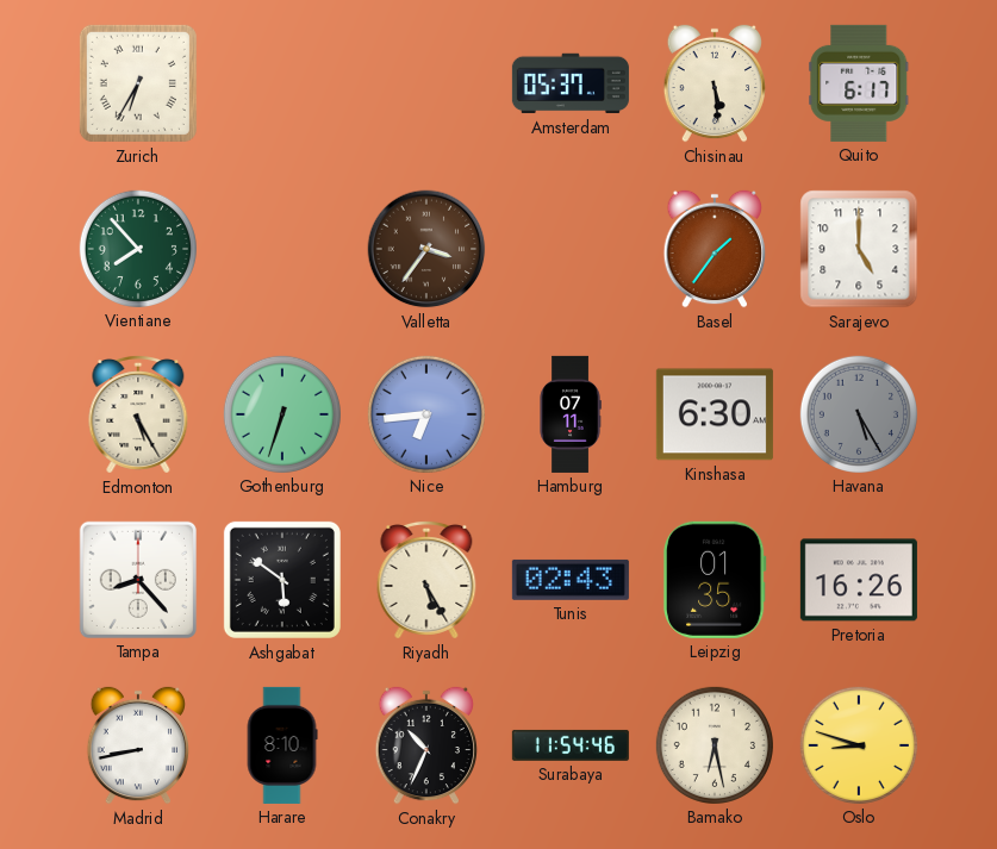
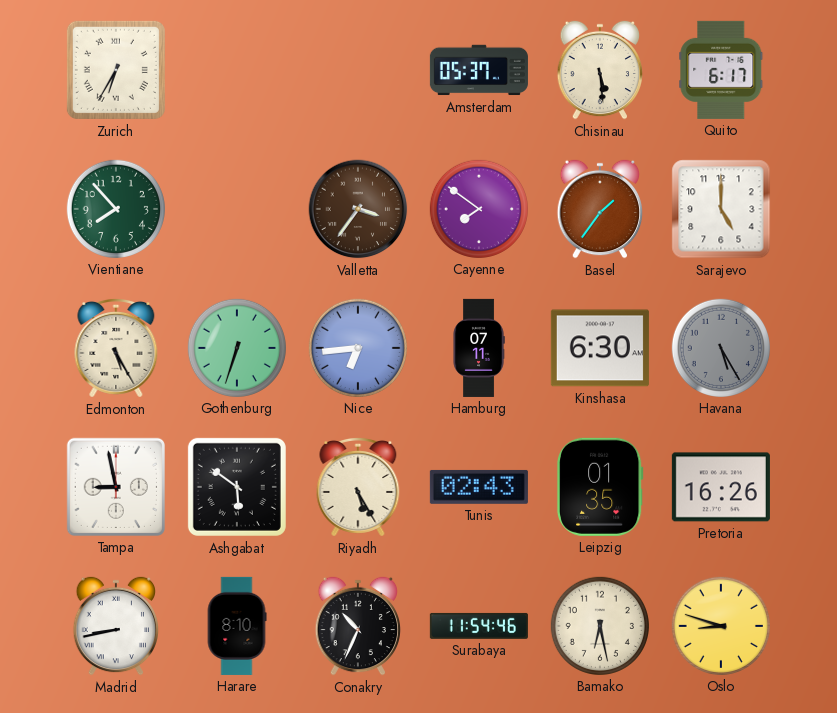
Cayenne: none -> 7:51
Tampa: 8:23 -> 8:58
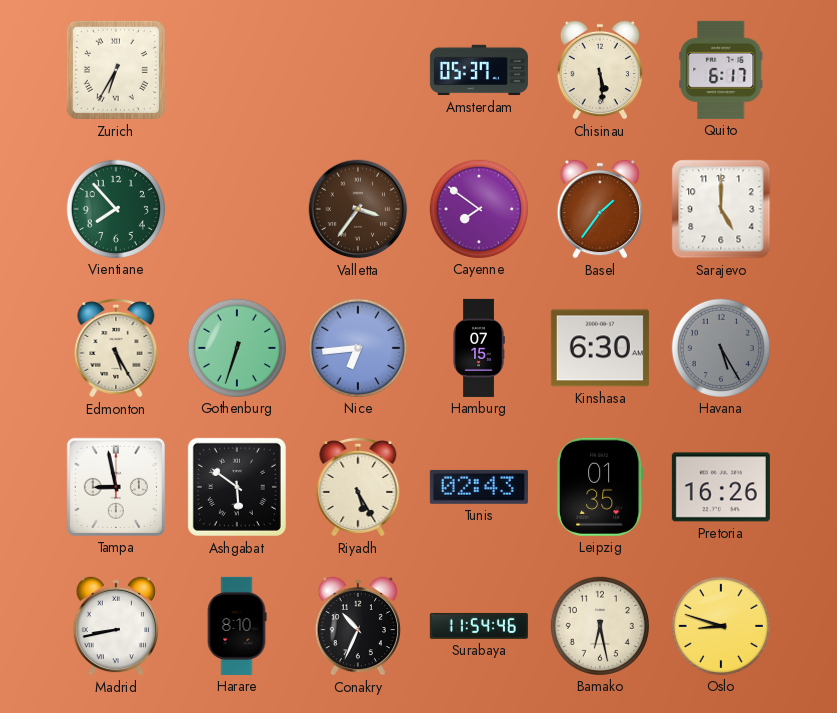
Hamburg: 07:11 -> 07:15
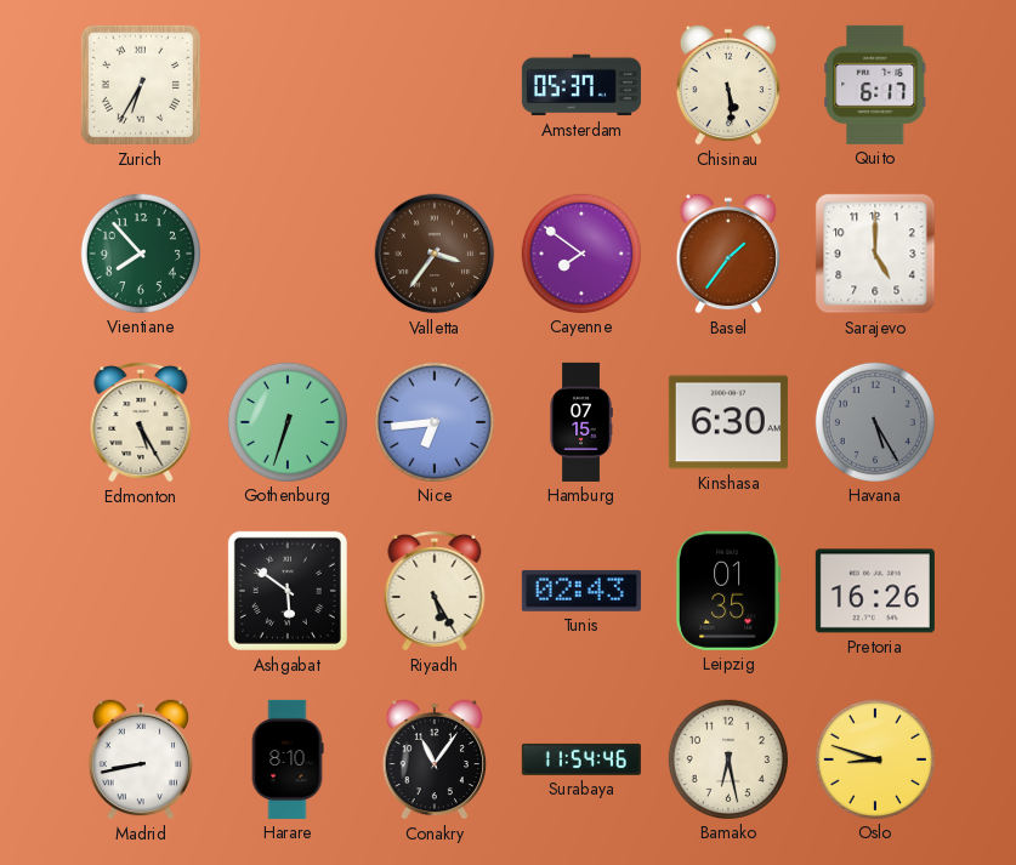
Tampa: 8:58 -> none
Conakry: 10:34 -> 11:06
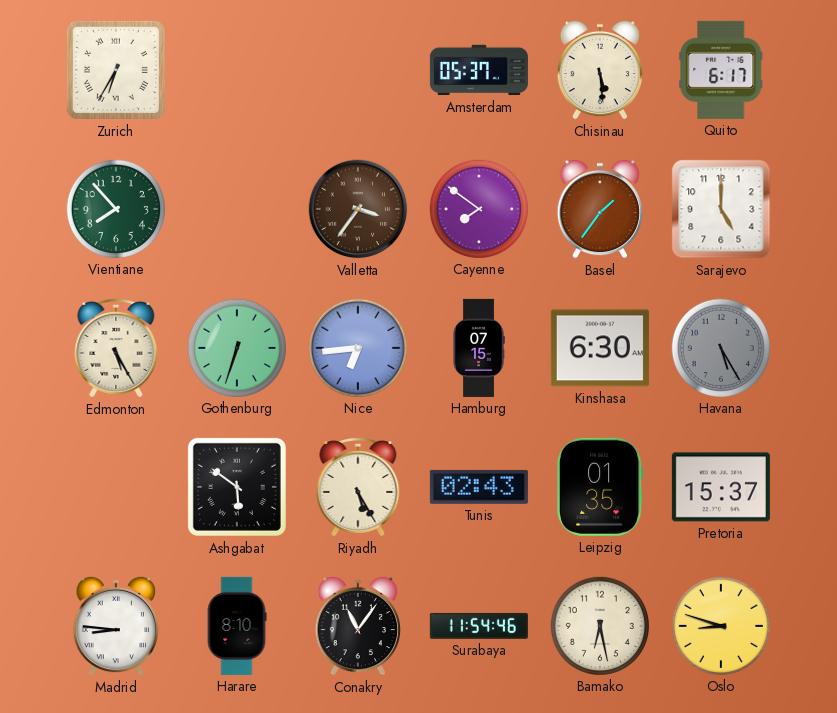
Pretoria: 16:26 -> 15:37
Madrid: 8:43 -> 8:46
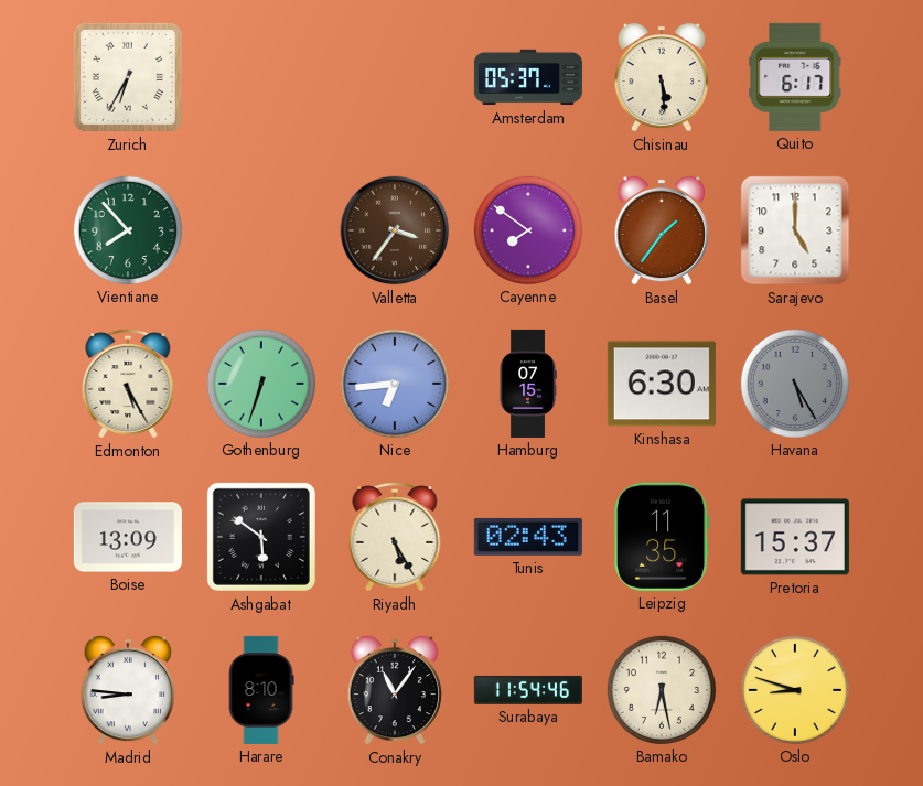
Boise: none -> 13:09
Leipzig: 01:35 -> 11:35
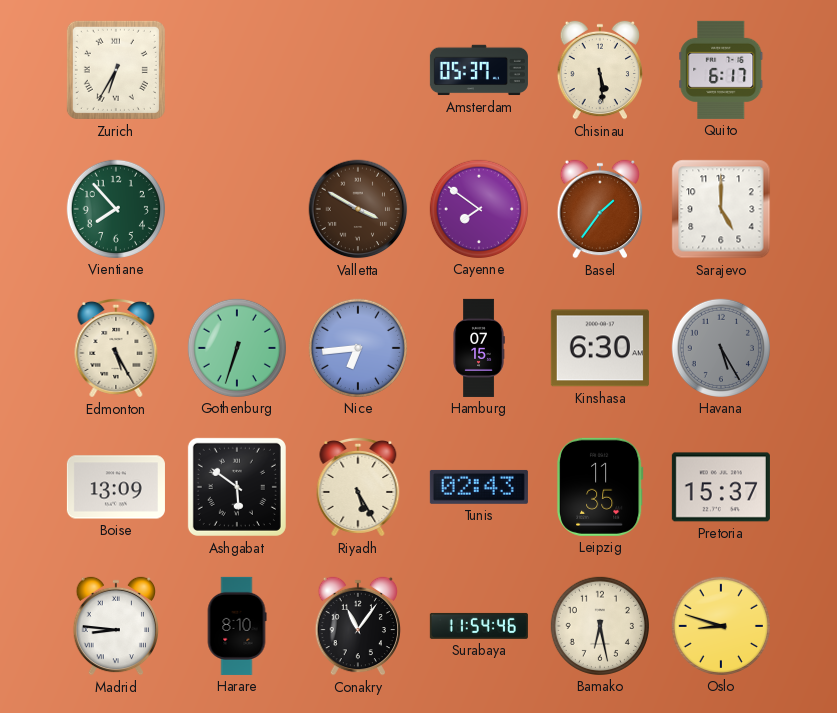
Valletta: 3:36 -> 3:50
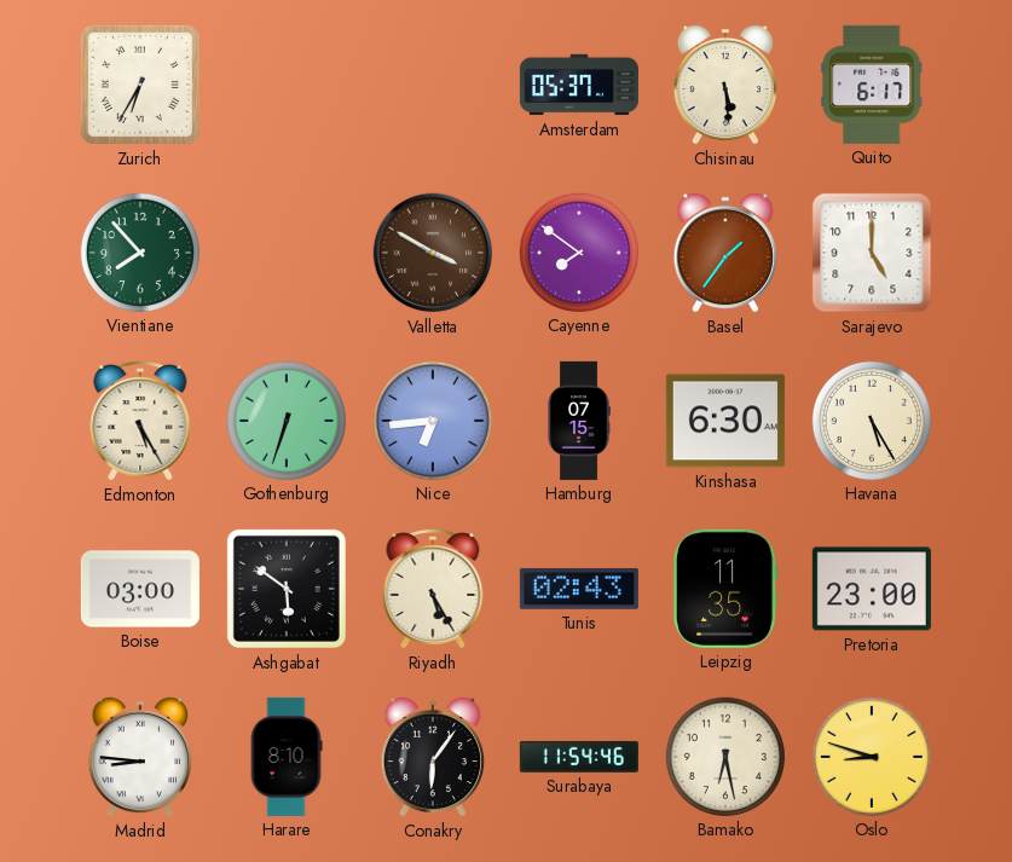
Havana dial: grey -> cream
Boise: 13:09 -> 03:00
Pretoria: 15:37 -> 23:00
Conakry: 11:06 -> 6:06
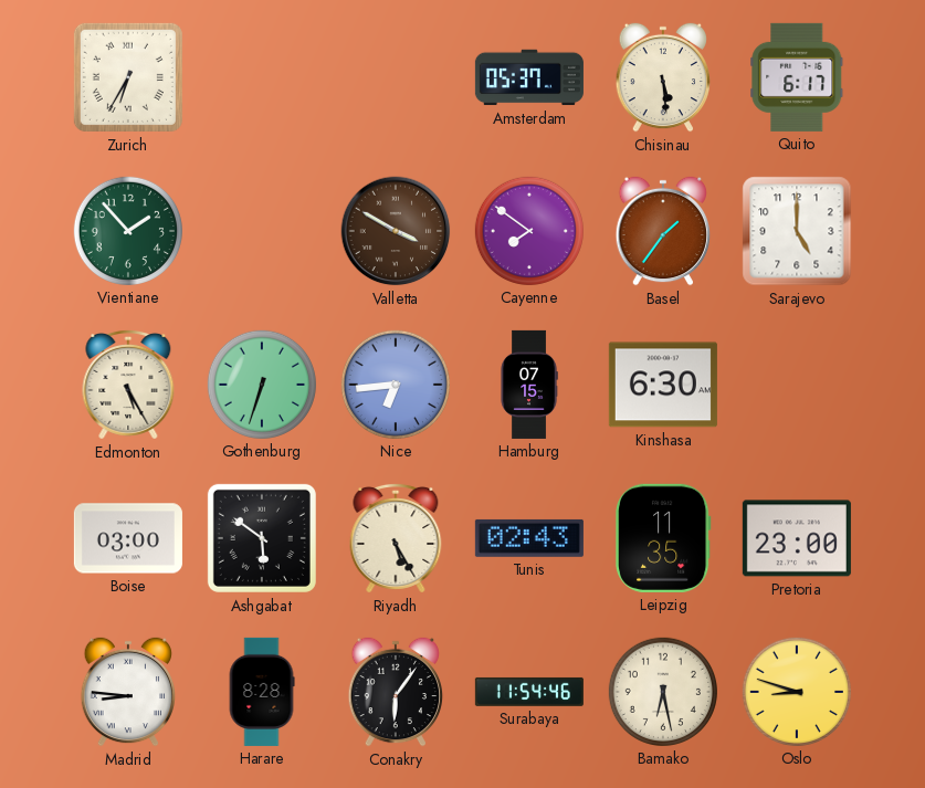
Vientiane: 7:53 -> 1:53
Havana: 5:25 -> none
Harare: 8:10 -> 8:28
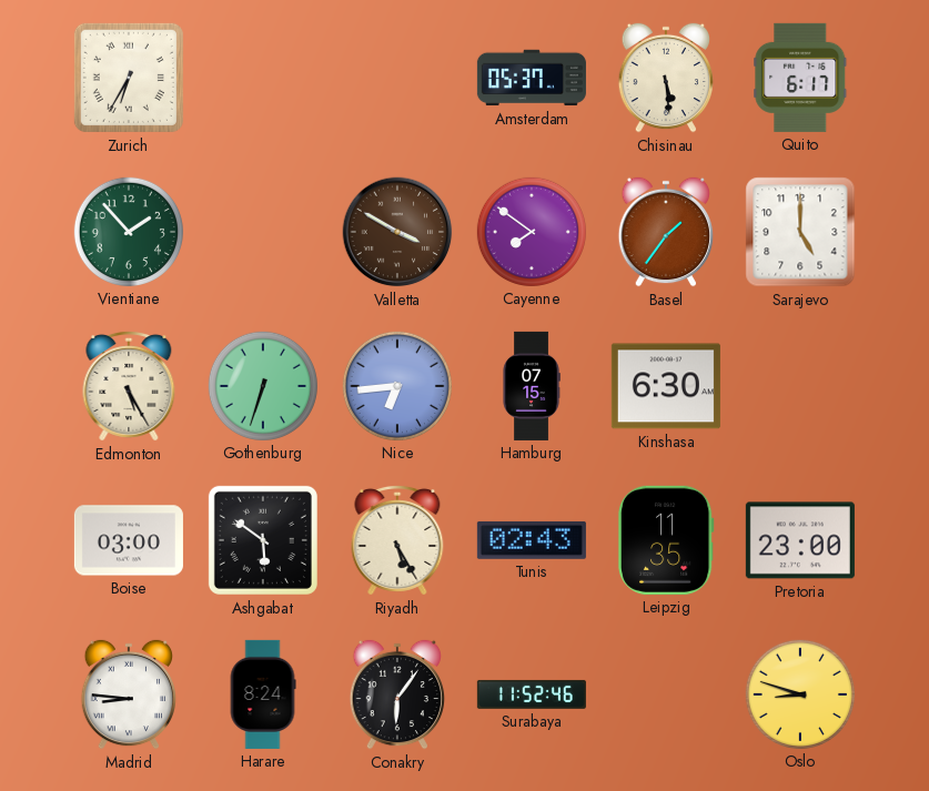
Harare: 8:28 -> 8:24
Surabaya: 11:54 -> 11:52
Bamako: 6:28 -> none
